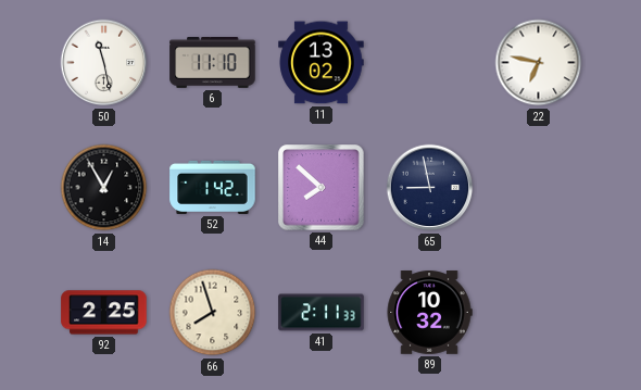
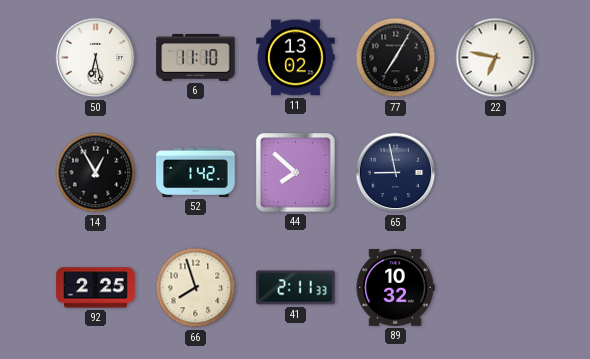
50: 11:28 -> 6:28
77: none -> 7:05
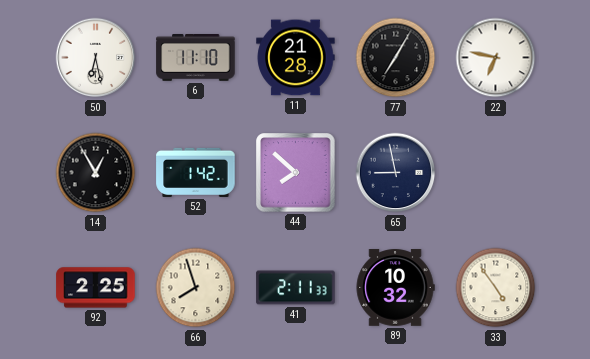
11: 13:02 -> 21:28
33: none -> 4:54
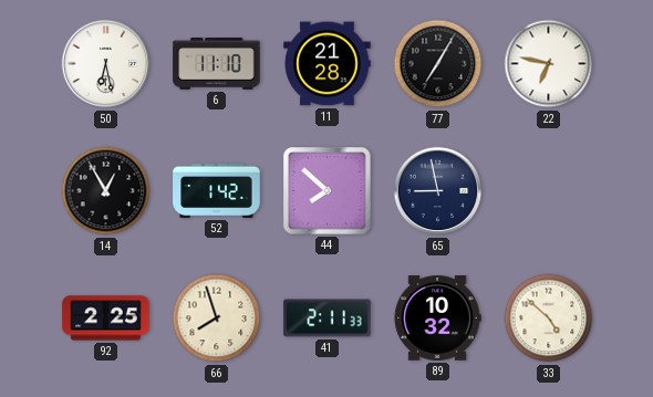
33: 4:54 -> 4:52
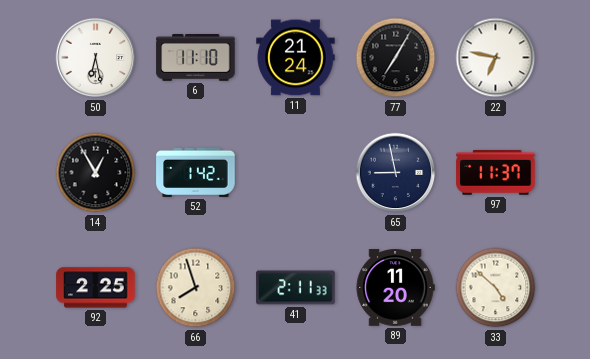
11: 21:28 -> 21:24
44: 7:52 -> none
97: none -> 11:37
89: 10:32 -> 11:20
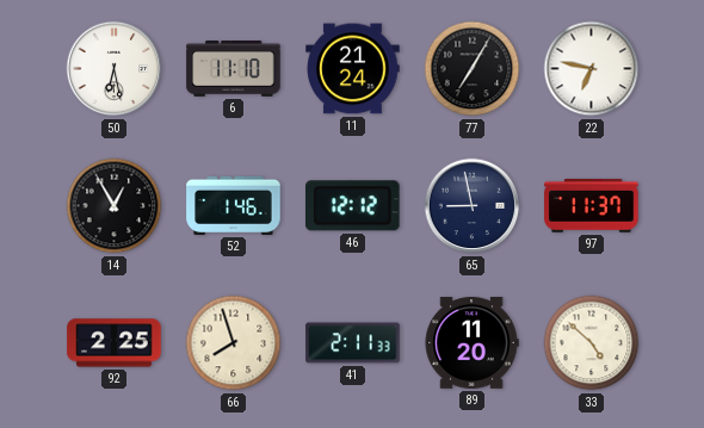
52: 1:42 -> 1:46
46: none -> 12:12
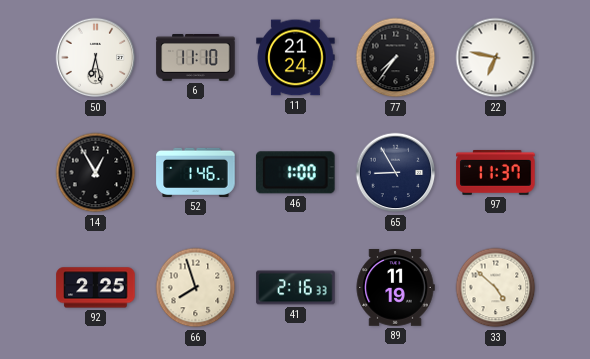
77: 7:05 -> 7:36
46: 12:12 -> 1:00
65: 8:58 -> 8:55
41: 2:11 -> 2:16
89: 11:20 -> 11:19
